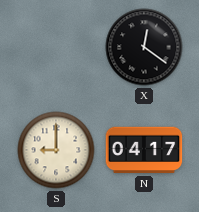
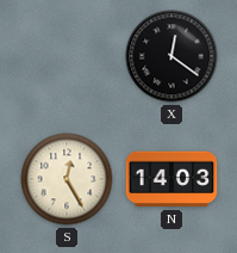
S: 9:00 -> 12:25
N: 04:17 -> 14:03
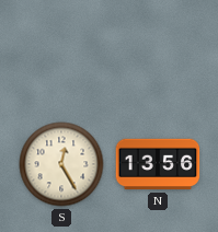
X: 12:21 -> none
N: 14:03 -> 13:56
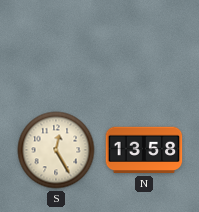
N: 13:56 -> 13:58
